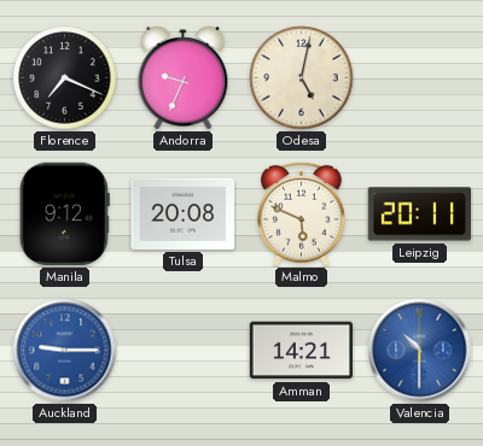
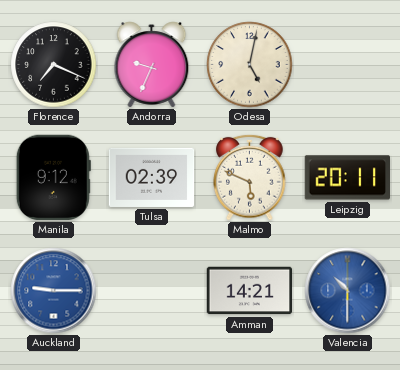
Tulsa: 20:08 -> 02:39
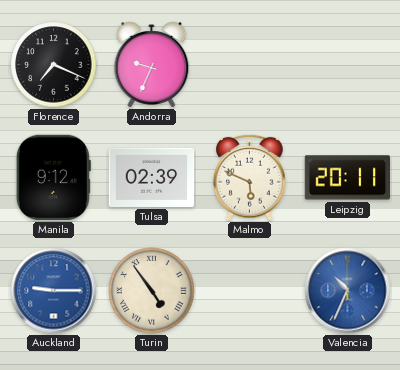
Odesa: 5:02 -> none
Turin: none -> 4:54
Amman: 14:21 -> none
Valencia: 10:30 -> 10:34
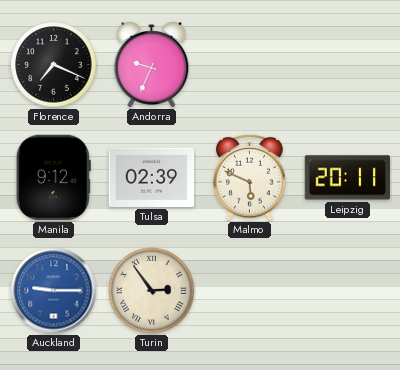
Turin: 4:54 -> 2:54
Valencia: 10:34 -> none
